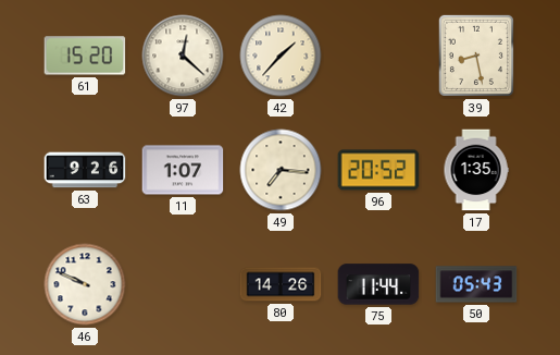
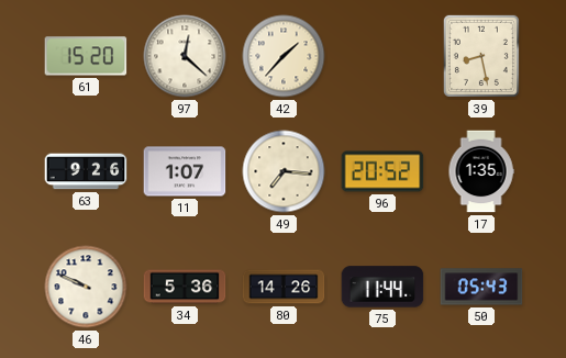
34: none -> 5:36
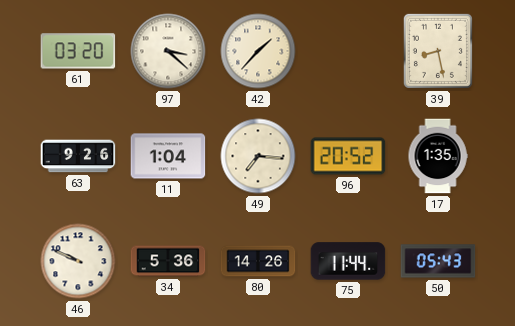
61: 15:20 -> 03:20
97: 12:22 -> 3:22
11: 1:07 -> 1:04
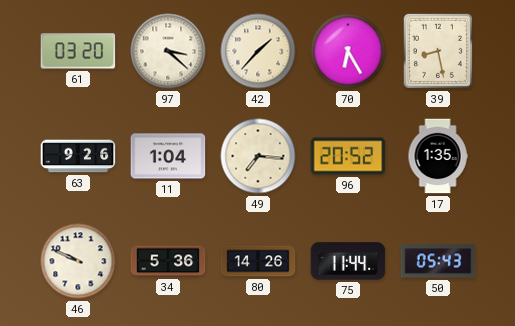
70: none -> 6:25
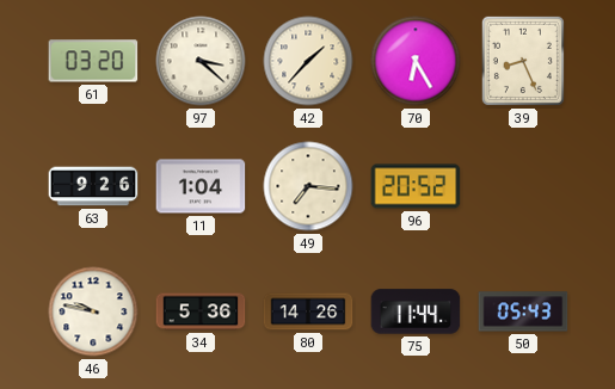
39: 8:28 -> 8:26
17: 1:35 -> none
46: 9:49 -> 9:47
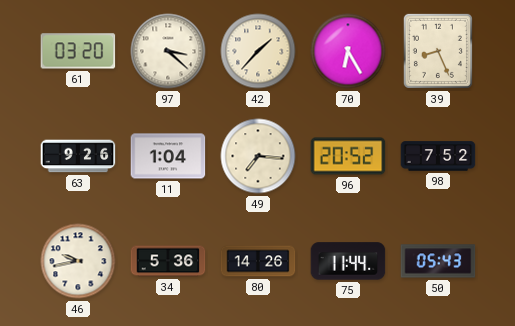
98: none -> 7:52
46: 9:47 -> 9:43
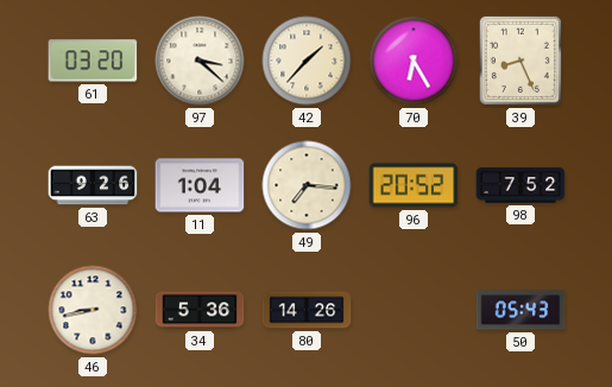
46: 9:43 -> 8:43
75: 11:44 -> none
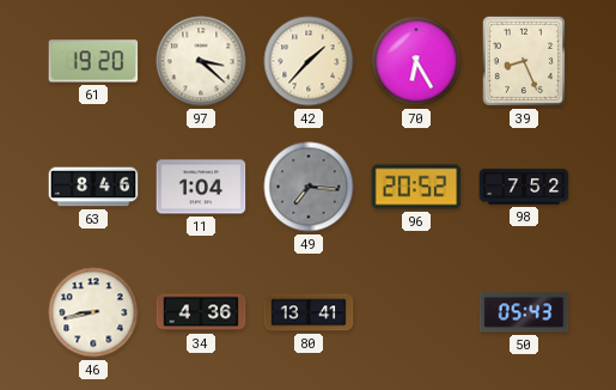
61: 03:20 -> 19:20
63: 9:26 -> 8:46
49 dial: cream -> grey
34: 5:36 -> 4:36
80: 14:26 -> 13:41
